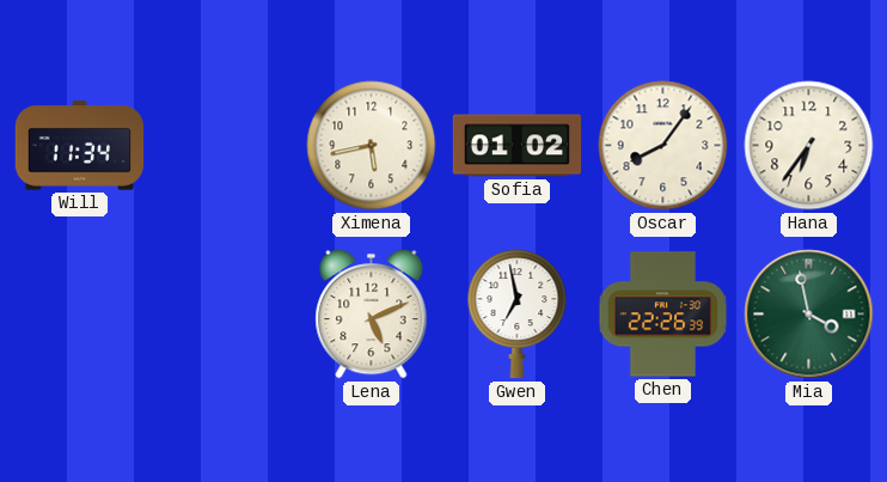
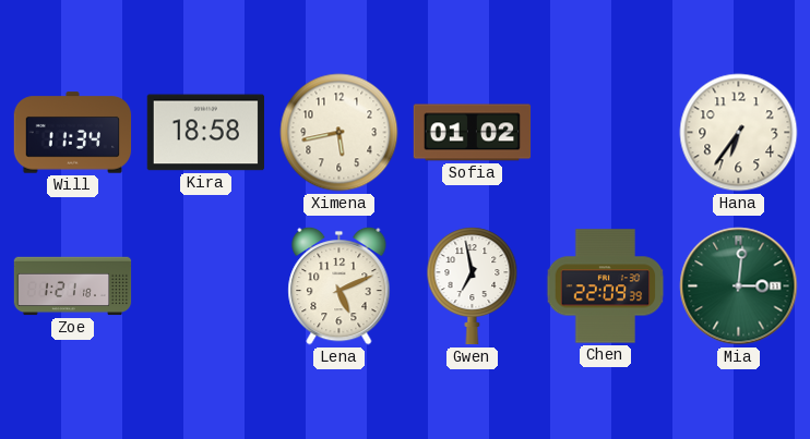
Kira: none -> 18:58
Oscar: 8:06 -> none
Zoe: none -> 1:21
Chen: 22:26 -> 22:09
Mia: 3:58 -> 3:01
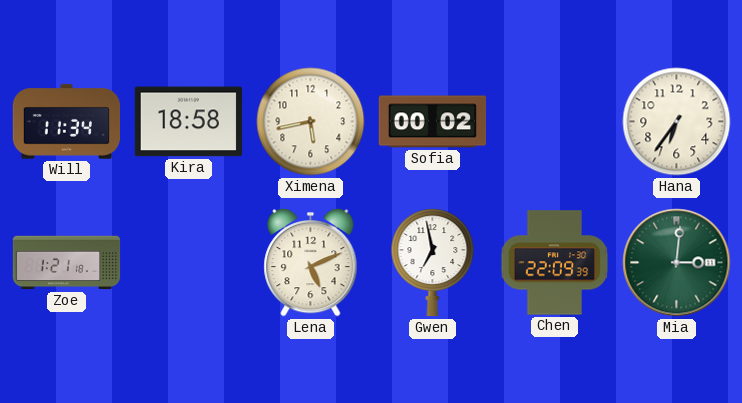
Sofia: 01:02 -> 00:02
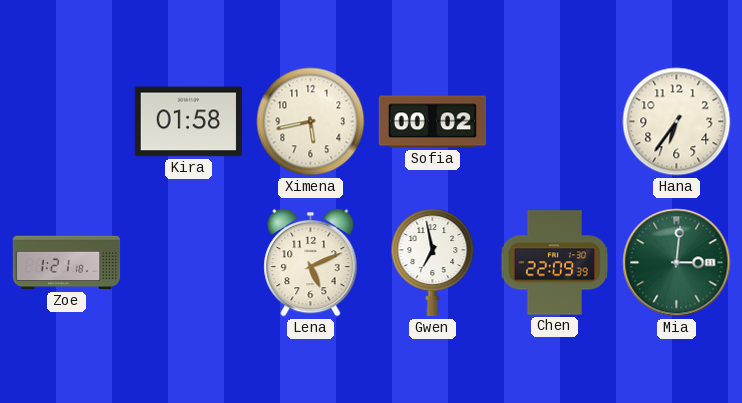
Will: 11:34 -> none
Kira: 18:58 -> 01:58
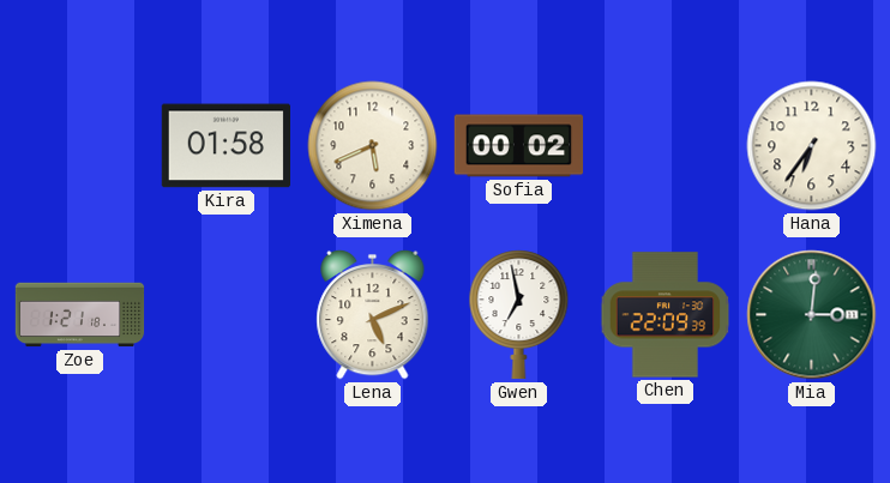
Ximena: 5:43 -> 5:41
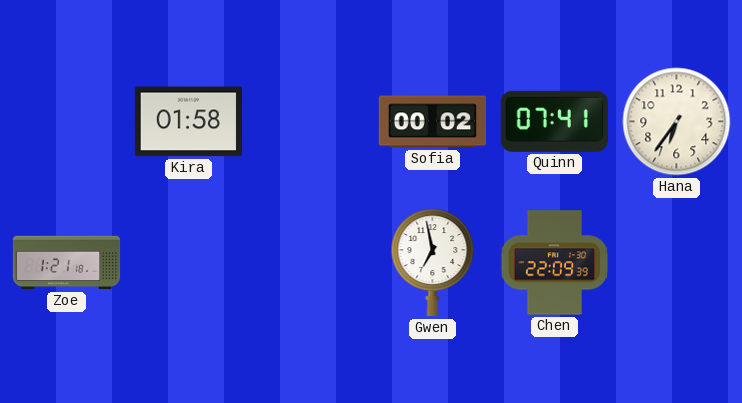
Ximena: 5:41 -> none
Quinn: none -> 07:41
Lena: 5:11 -> none
Mia: 3:01 -> none
